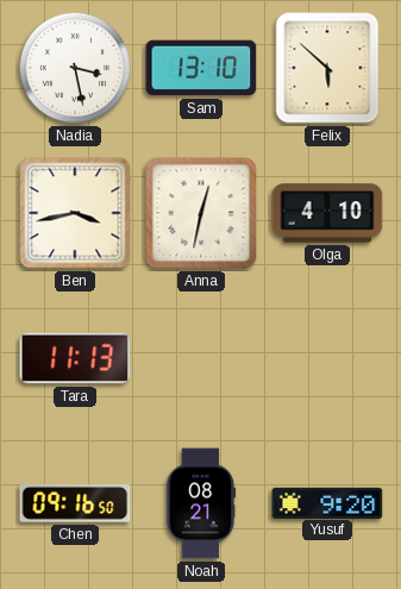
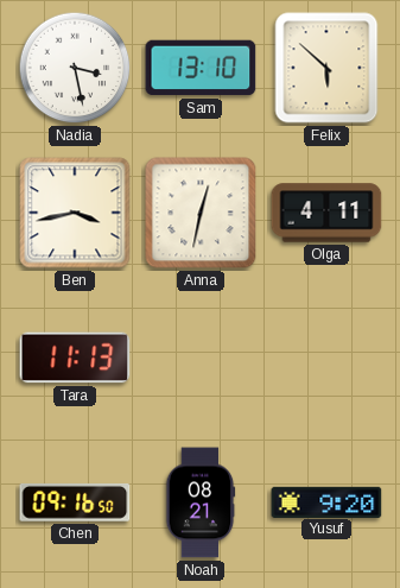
Olga: 4:10 -> 4:11
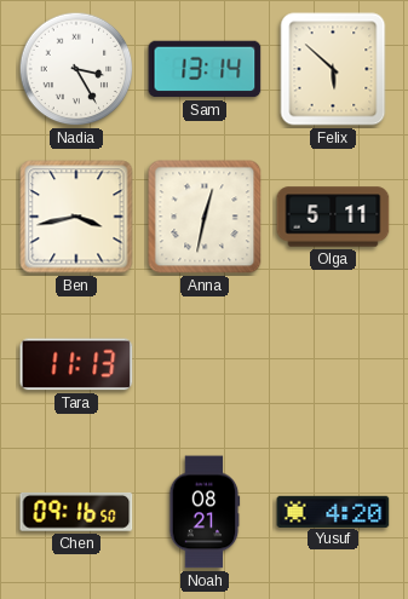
Nadia: 3:28 -> 3:25
Sam: 13:10 -> 13:14
Olga: 4:11 -> 5:11
Yusuf: 9:20 -> 4:20
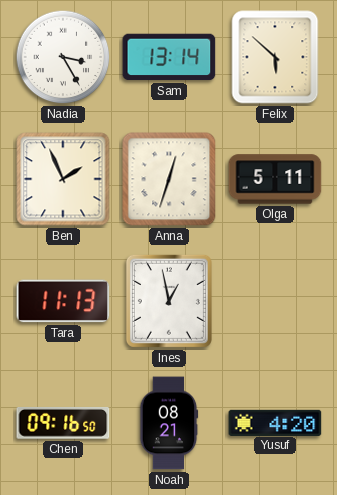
Ben: 3:43 -> 1:56
Anna: 12:32 -> 12:33
Ines: none -> 12:58
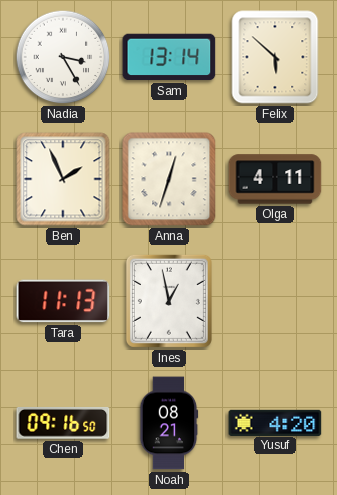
Olga: 5:11 -> 4:11
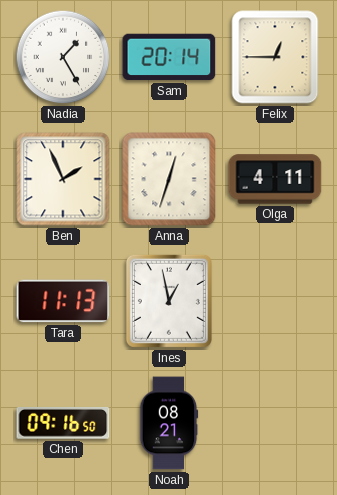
Nadia: 3:25 -> 1:25
Sam: 13:14 -> 20:14
Felix: 5:52 -> 12:45
Yusuf: 4:20 -> none
